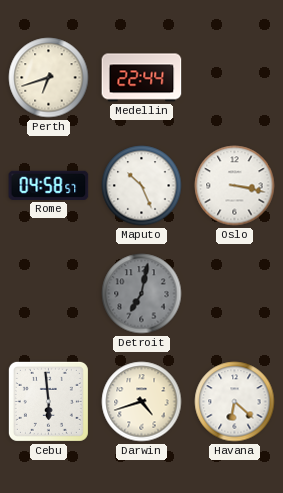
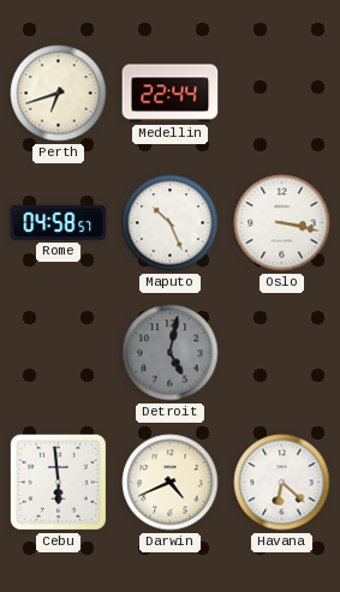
Detroit: 7:02 -> 5:02
Darwin: 4:42 -> 4:41
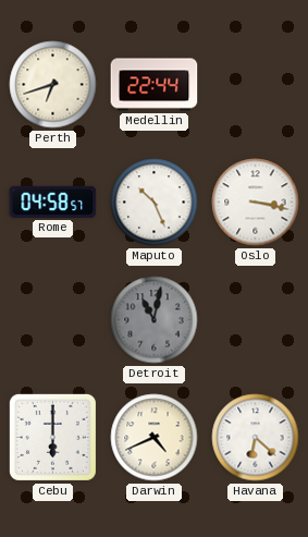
Detroit: 5:02 -> 11:02
Cebu: 5:59 -> 6:00
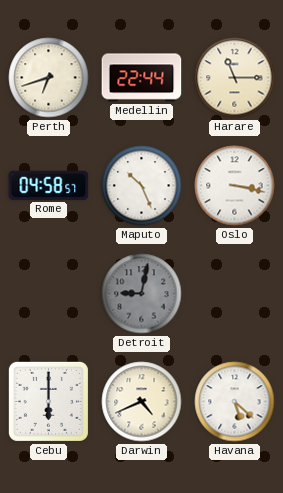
Harare: none -> 11:15
Detroit: 11:02 -> 9:02
Havana: 6:22 -> 5:22
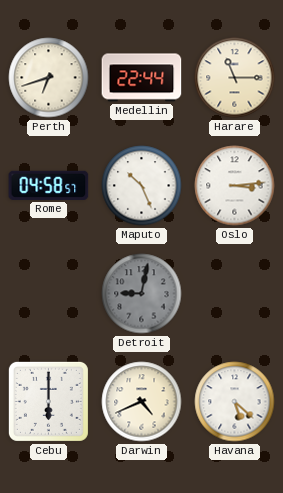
Oslo: 3:17 -> 3:14
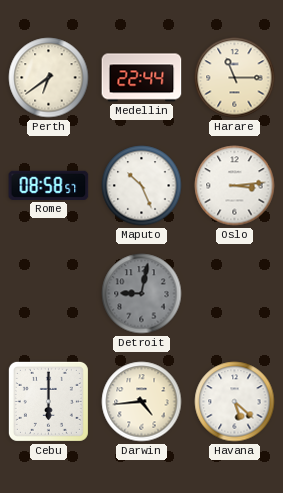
Perth: 6:42 -> 6:39
Rome: 04:58 -> 08:58
Darwin: 4:41 -> 4:44
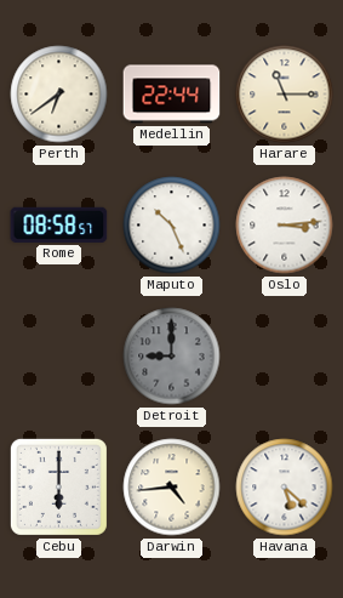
Detroit: 9:02 -> 9:00
